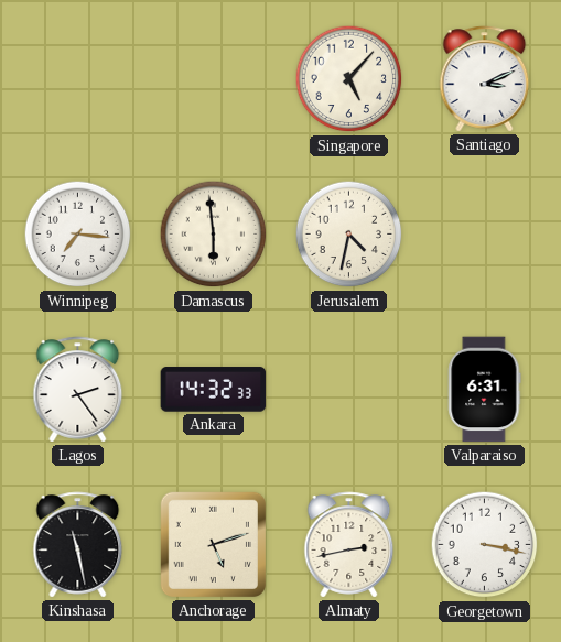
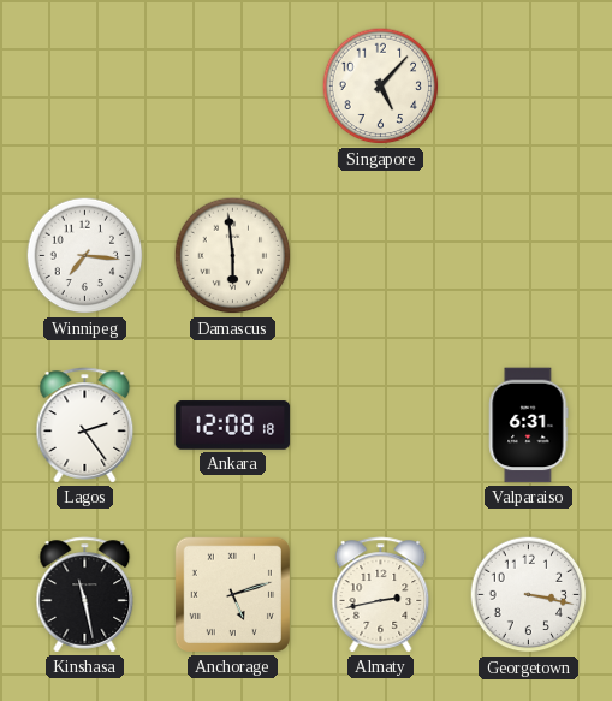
Santiago: 3:11 -> none
Jerusalem: 4:32 -> none
Ankara: 14:32 -> 12:08
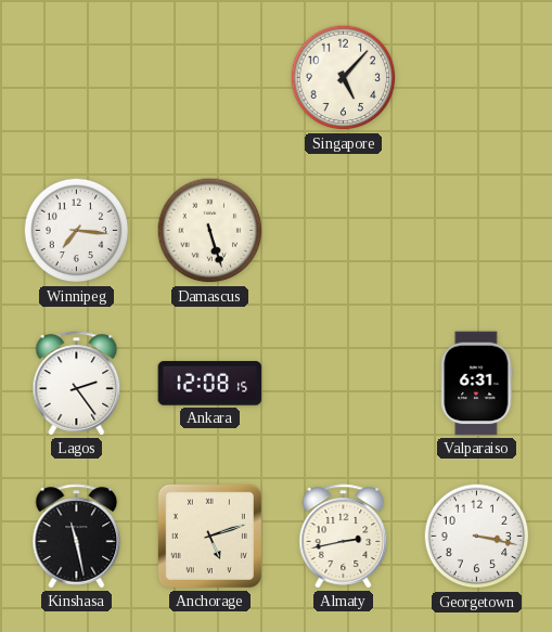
Damascus: 5:59 -> 5:27
Ankara: 12:08:18 -> 12:08:15
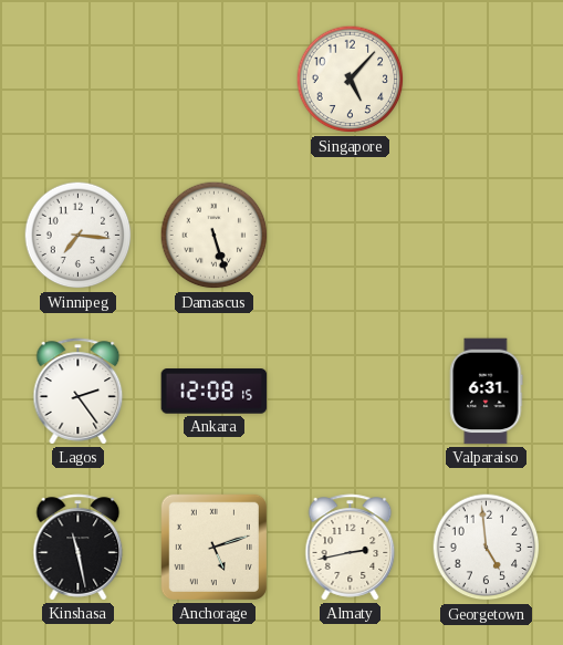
Georgetown: 3:17 -> 4:59
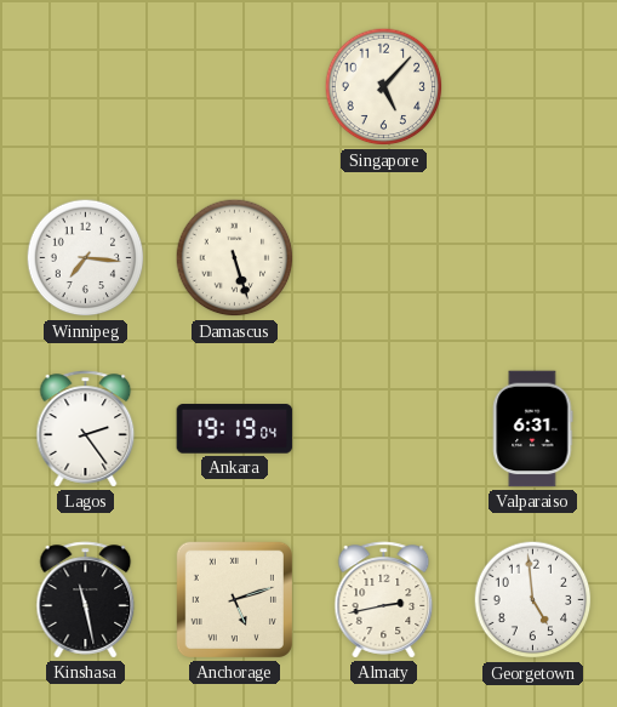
Ankara: 12:08 -> 19:19
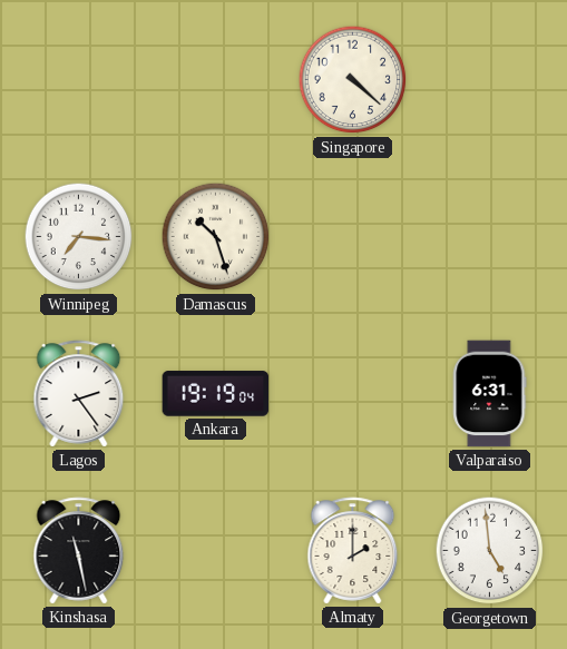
Singapore: 5:07 -> 4:22
Damascus: 5:27 -> 10:27
Anchorage: 5:12 -> none
Almaty: 2:43 -> 2:00
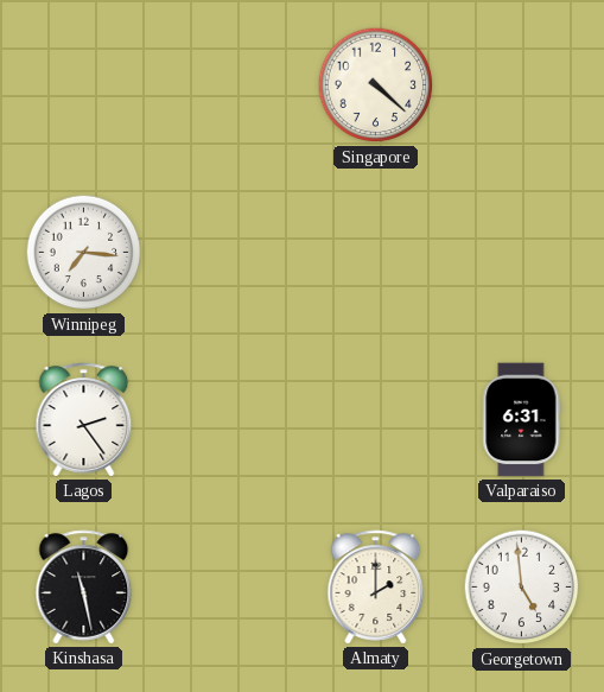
Damascus: 10:27 -> none
Ankara: 19:19 -> none
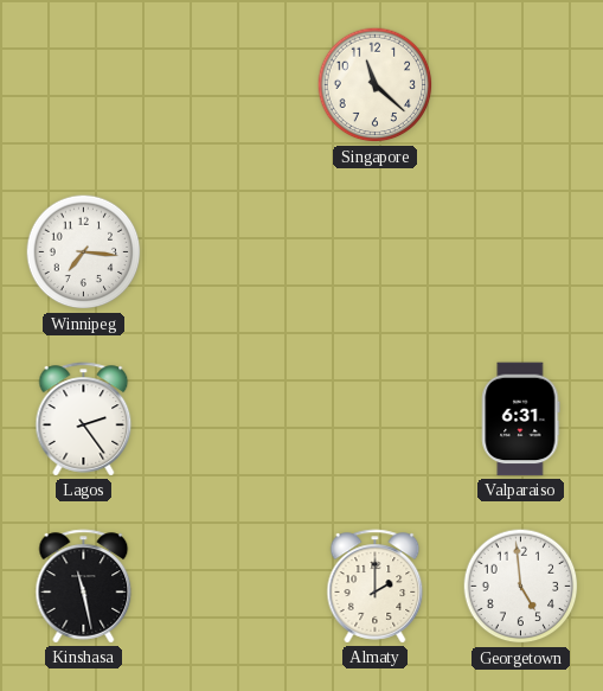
Singapore: 4:22 -> 11:22
